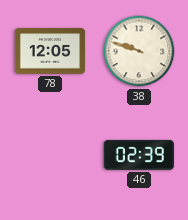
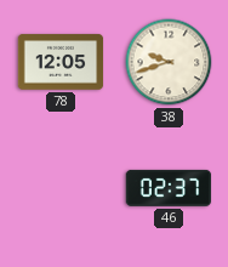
38: 9:48 -> 9:42
46: 02:39 -> 02:37
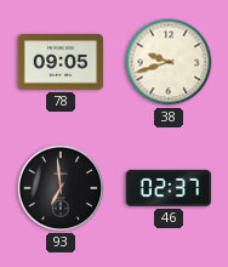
78: 12:05 -> 09:05
93: none -> 6:59
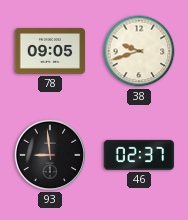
93: 6:59 -> 8:59
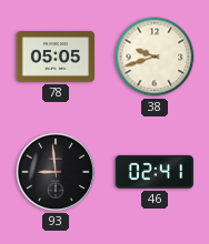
78: 09:05 -> 05:05
46: 02:37 -> 02:41
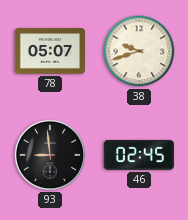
78: 05:05 -> 05:07
46: 02:41 -> 02:45
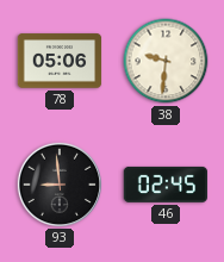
78: 05:07 -> 05:06
38: 9:42 -> 9:31
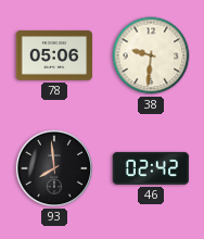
93: 8:59 -> 7:59
46: 02:45 -> 02:42
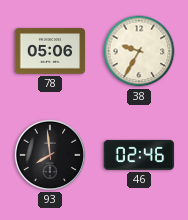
38: 9:31 -> 9:35
46: 02:42 -> 02:46
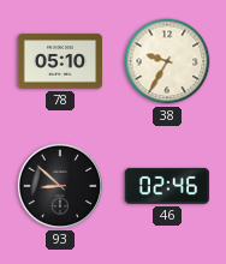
78: 05:06 -> 05:10
93: 7:59 -> 8:52
